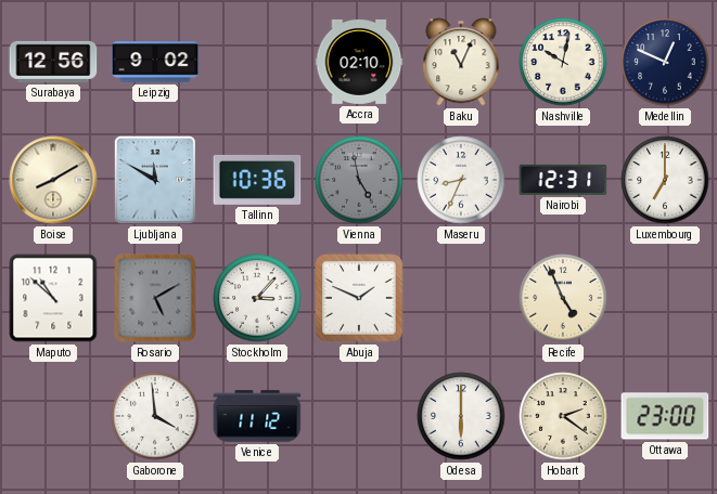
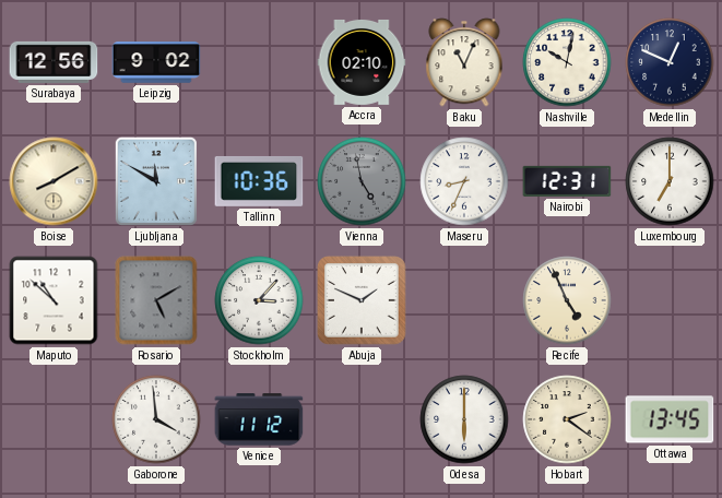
Ottawa: 23:00 -> 13:45
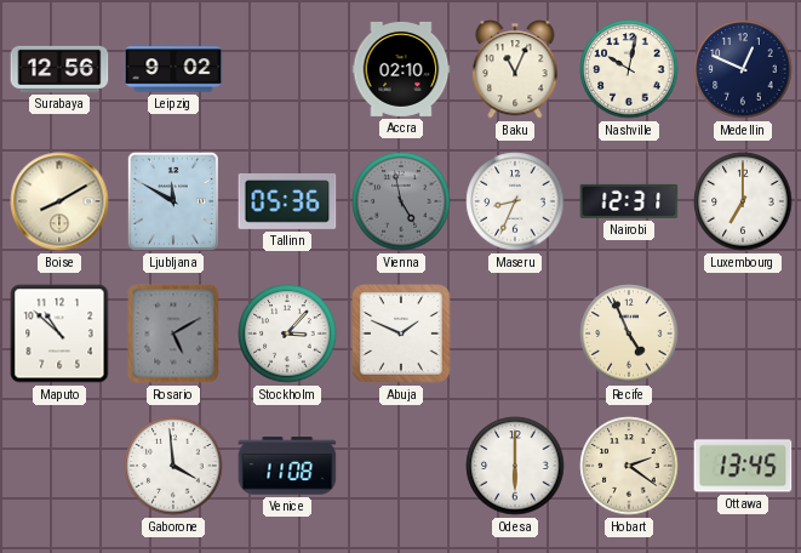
Tallinn: 10:36 -> 05:36
Venice: 11:12 -> 11:08
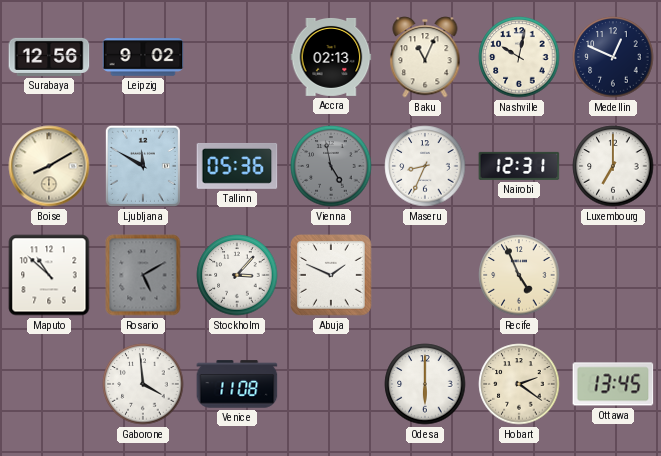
Accra: 02:10 -> 02:13
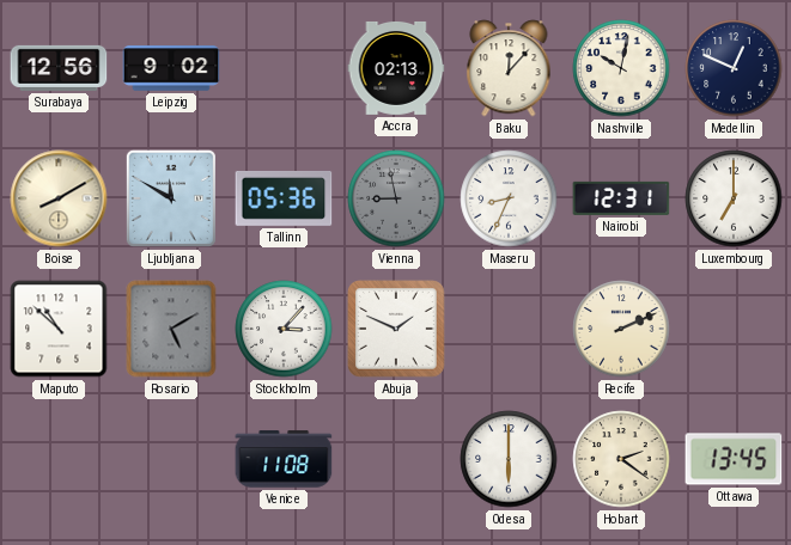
Baku: 11:04 -> 12:07
Vienna: 4:58 -> 8:58
Recife: 4:56 -> 2:11
Gaborone: 3:59 -> none
